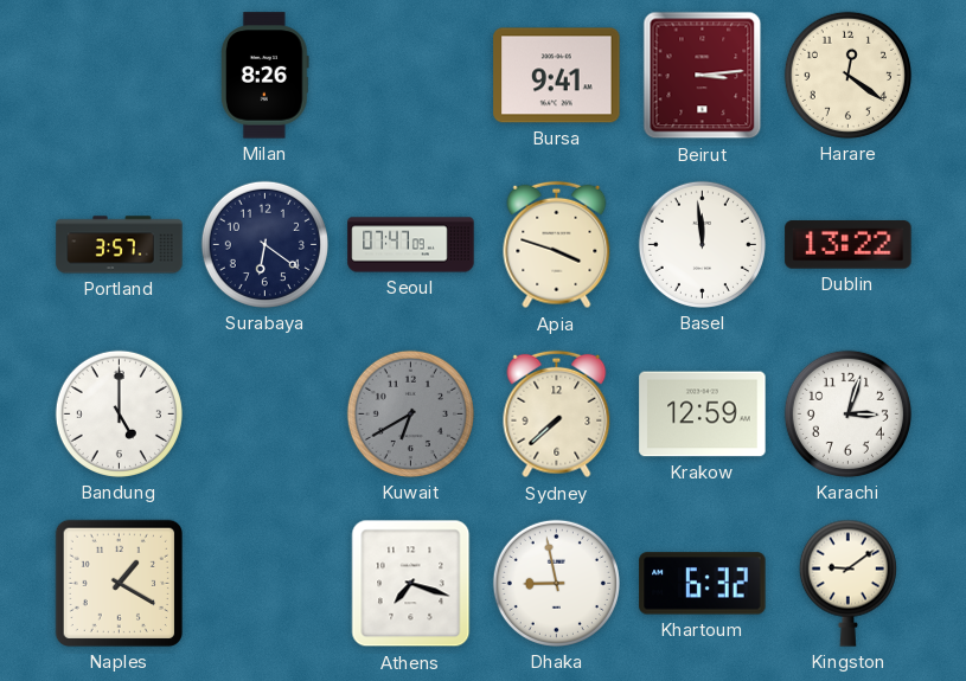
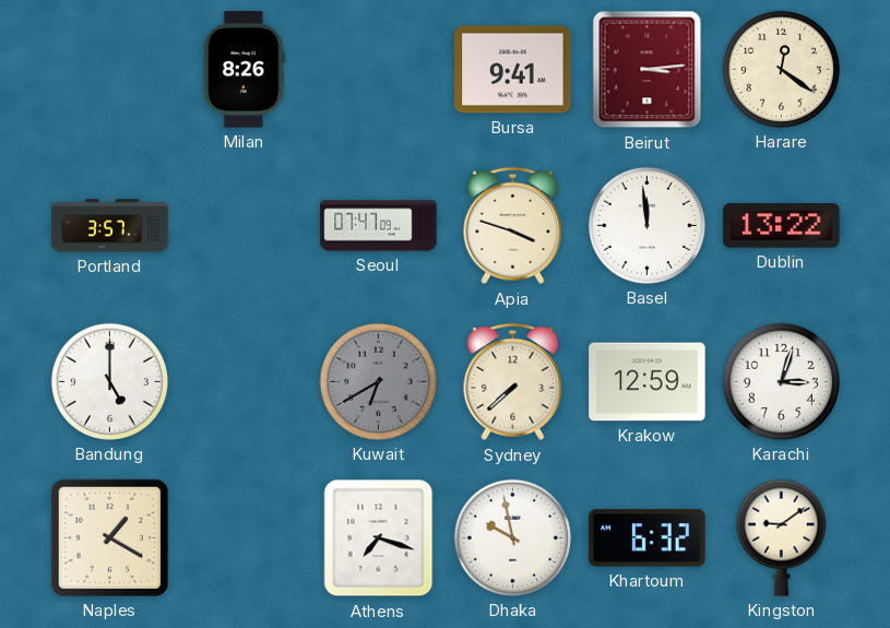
Surabaya: 6:21 -> none
Dhaka: 8:58 -> 9:58
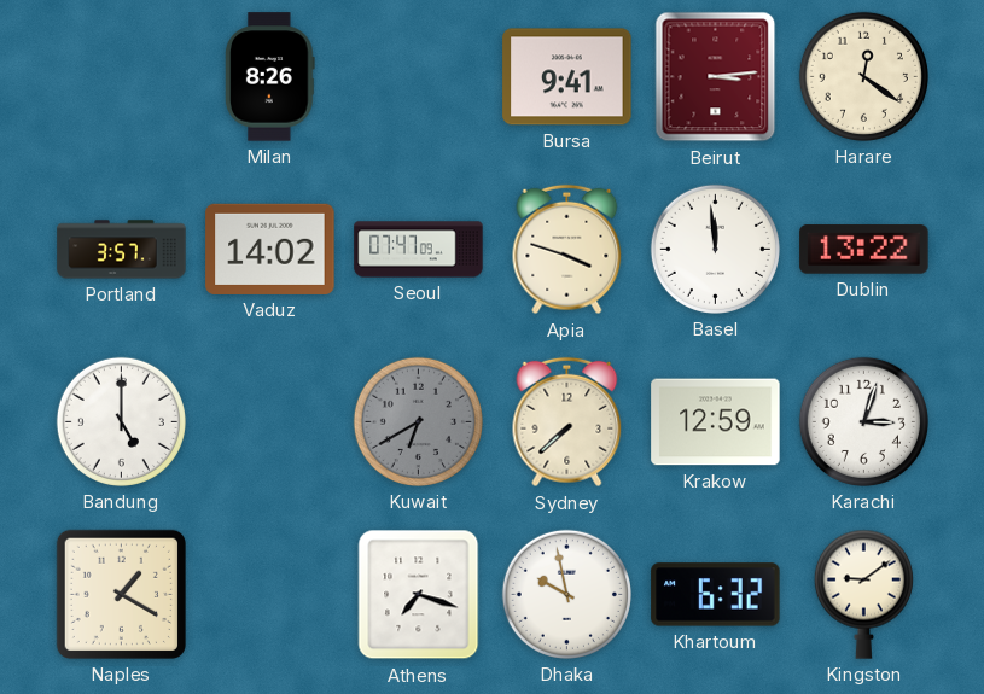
Vaduz: none -> 14:02
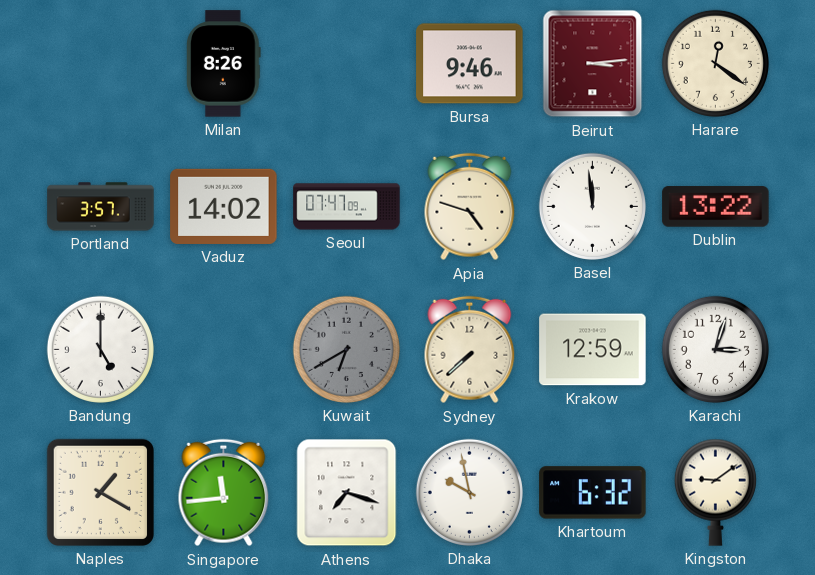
Bursa: 9:41 -> 9:46
Apia: 3:48 -> 4:48
Singapore: none -> 11:44
